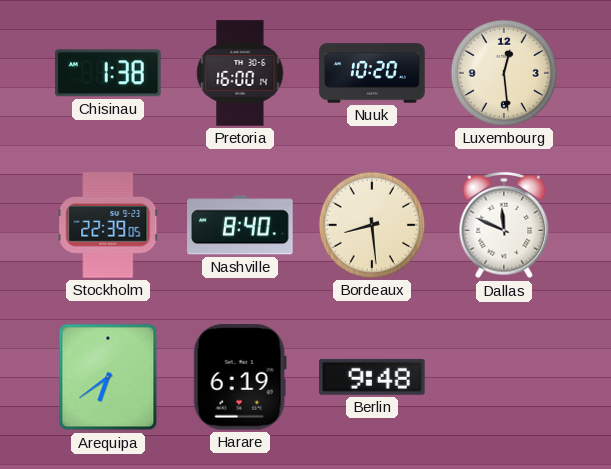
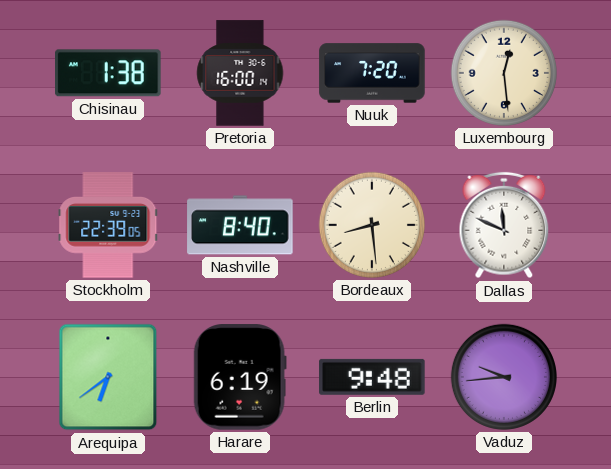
Nuuk: 10:20 -> 7:20
Vaduz: none -> 9:44
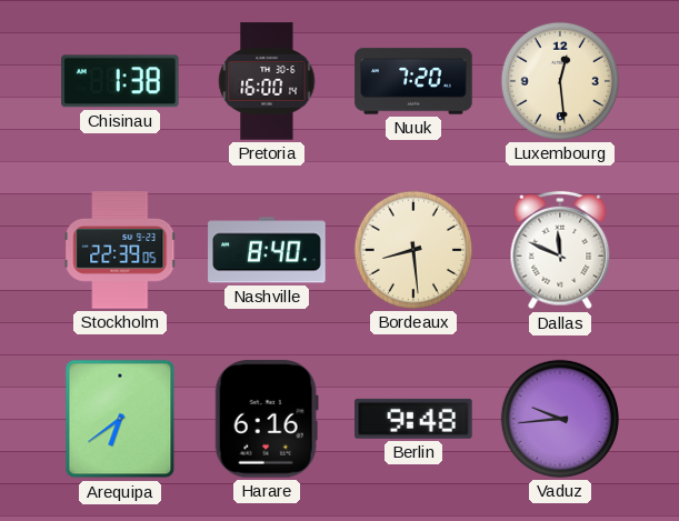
Harare: 6:19 -> 6:16
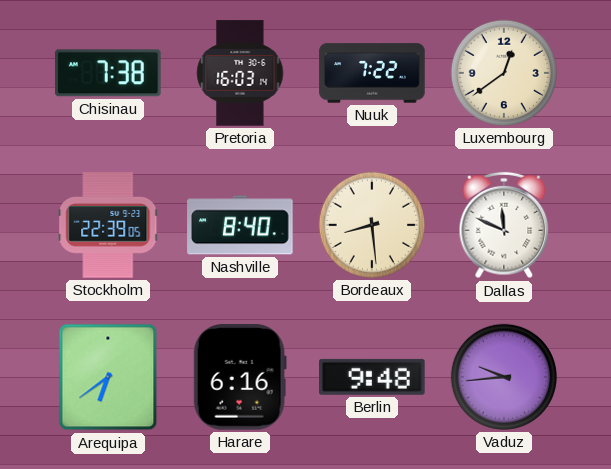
Chisinau: 1:38 -> 7:38
Pretoria: 16:00 -> 16:03
Nuuk: 7:20 -> 7:22
Luxembourg: 12:29 -> 12:39
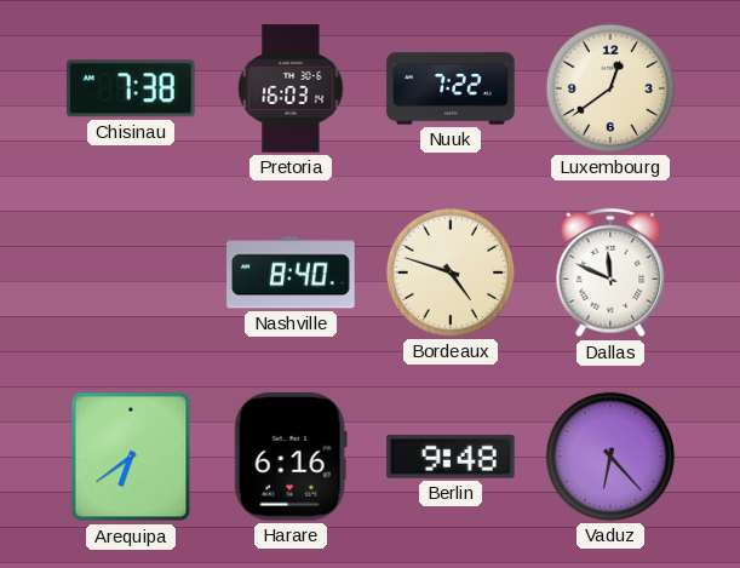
Stockholm: 22:39 -> none
Bordeaux: 8:29 -> 4:48
Vaduz: 9:44 -> 6:23
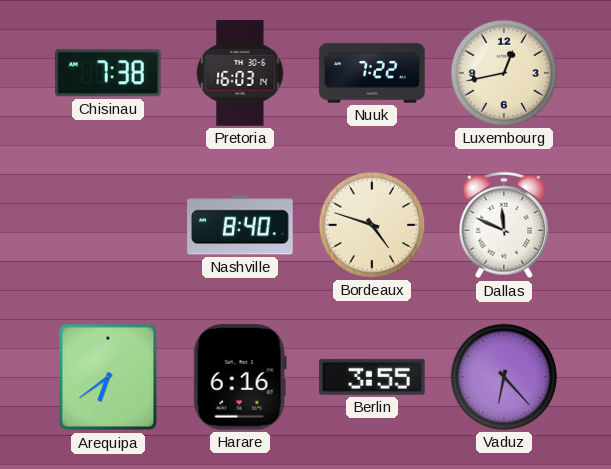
Luxembourg: 12:39 -> 12:43
Berlin: 9:48 -> 3:55
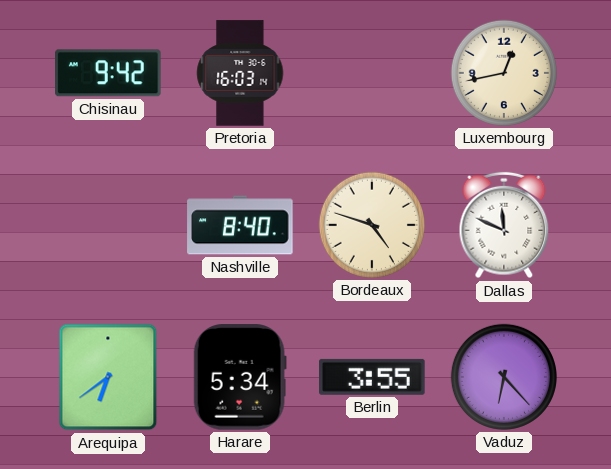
Chisinau: 7:38 -> 9:42
Nuuk: 7:22 -> none
Harare: 6:16 -> 5:34
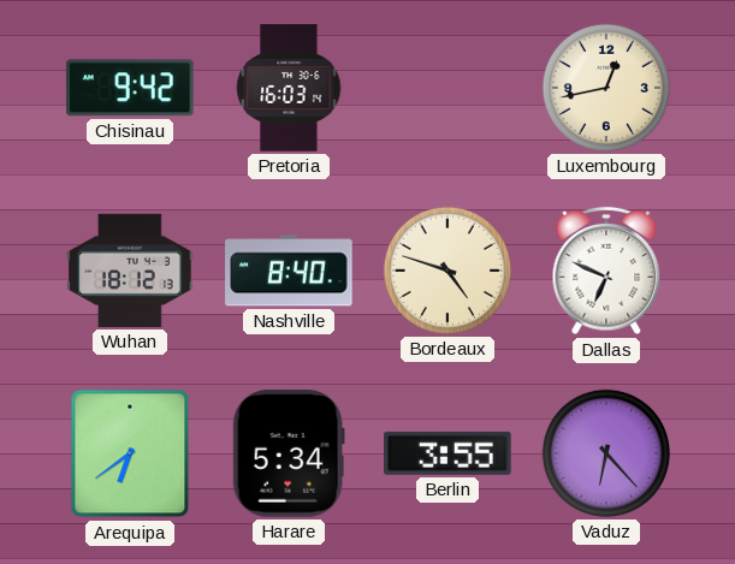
Wuhan: none -> 18:12
Dallas: 11:49 -> 6:49
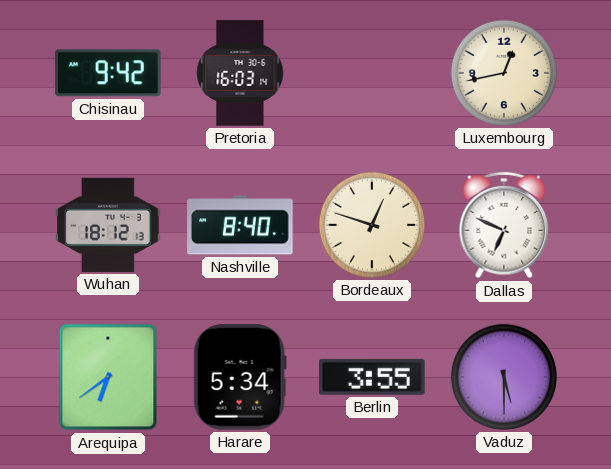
Bordeaux: 4:48 -> 12:48
Vaduz: 6:23 -> 5:30
